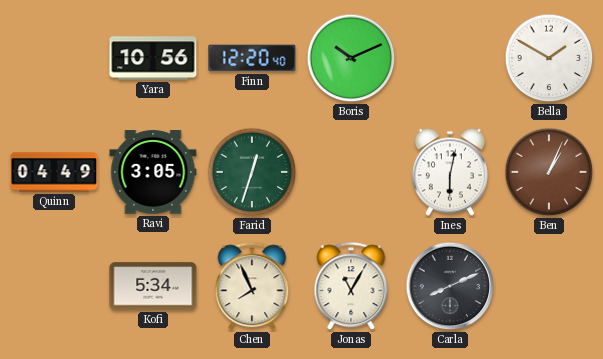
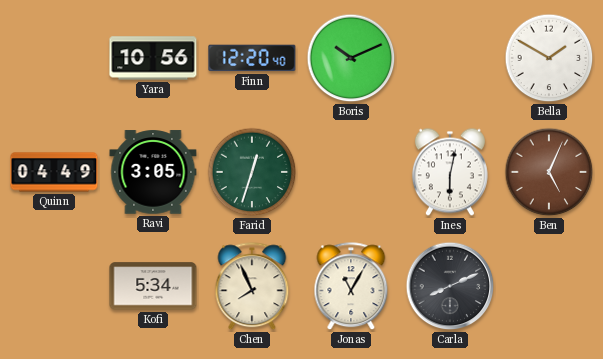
Ben: 1:04 -> 5:04
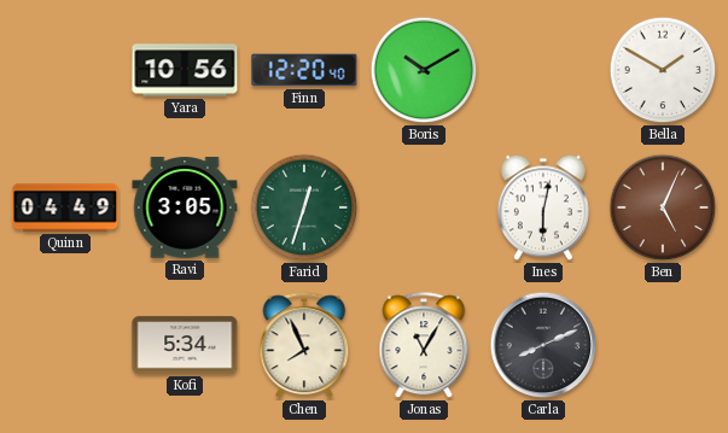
Boris: 10:11 -> 10:10
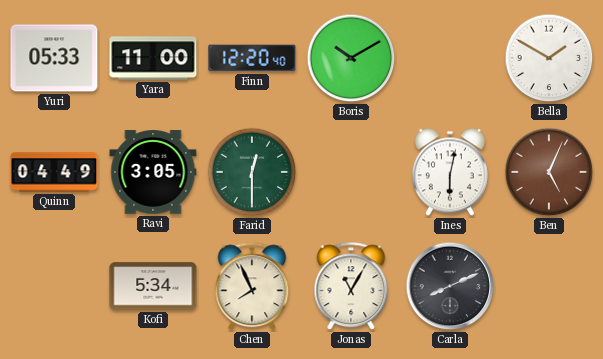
Yuri: none -> 05:33
Yara: 10:56 -> 11:00
Farid: 12:33 -> 12:30
